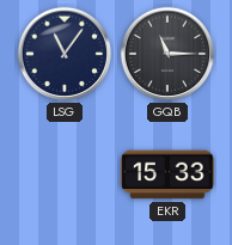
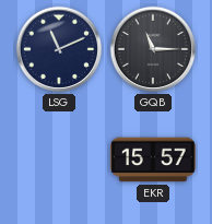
LSG: 11:06 -> 11:11
EKR: 15:33 -> 15:57
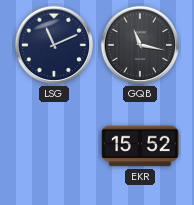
GQB: 11:15 -> 11:17
EKR: 15:57 -> 15:52
